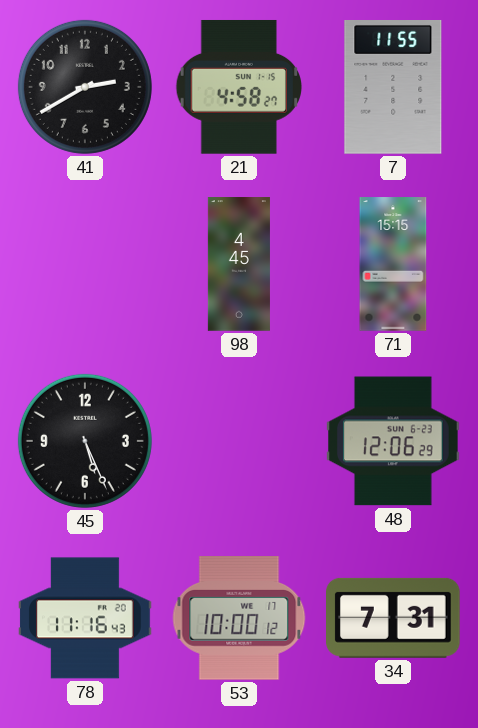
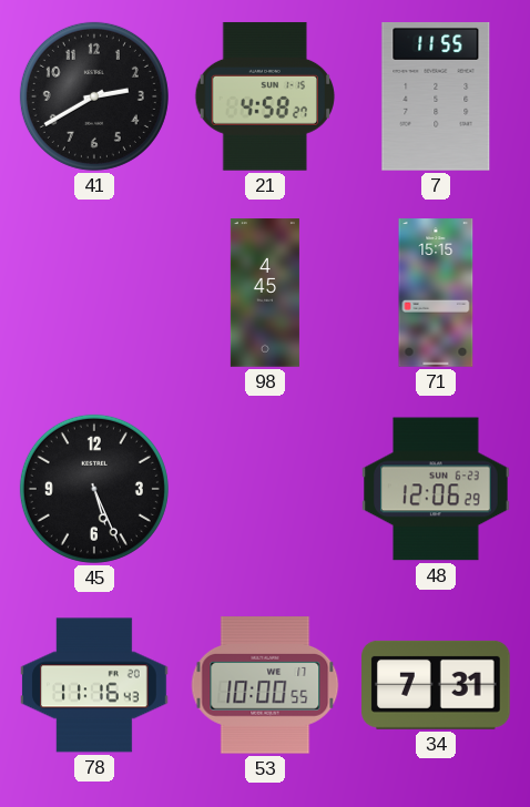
53: 10:00:12 -> 10:00:55
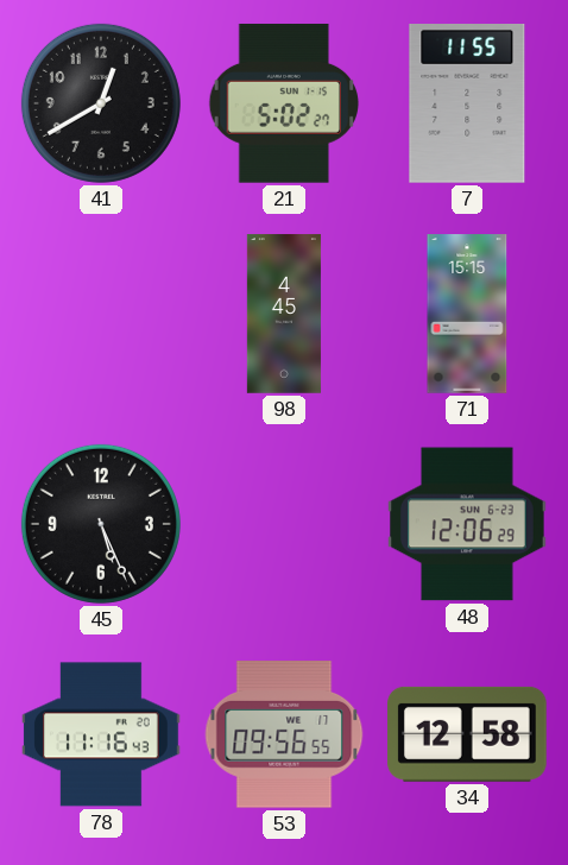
41: 2:40 -> 12:40
21: 4:58 -> 5:02
53: 10:00 -> 09:56
34: 7:31 -> 12:58
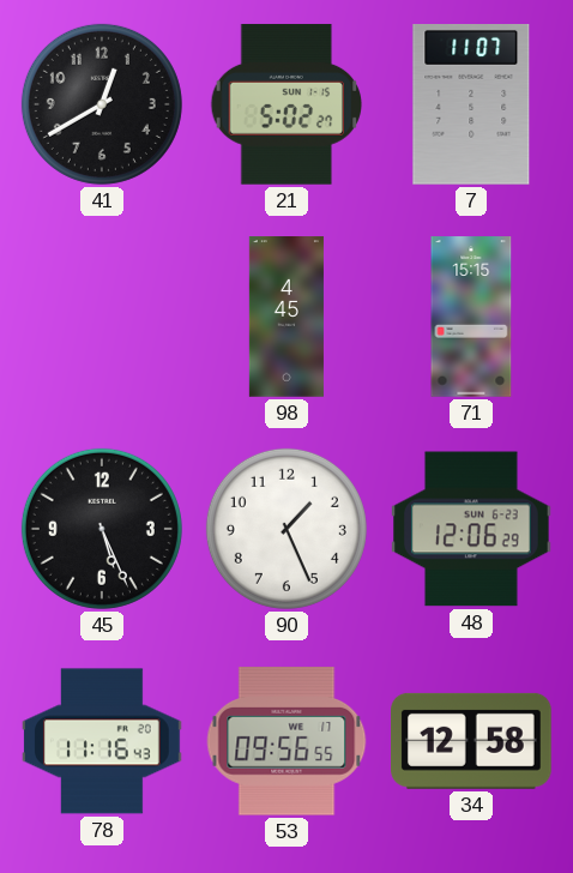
7: 11:55 -> 11:07
90: none -> 1:26
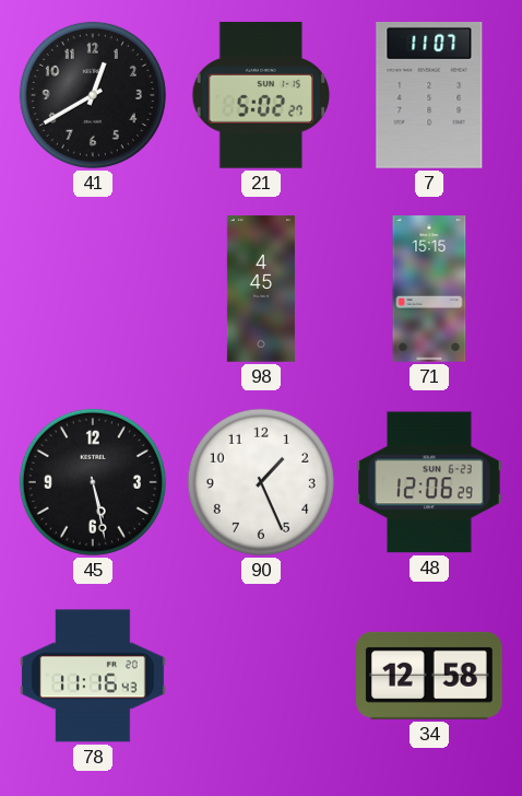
45: 5:26 -> 5:28
53: 09:56 -> none
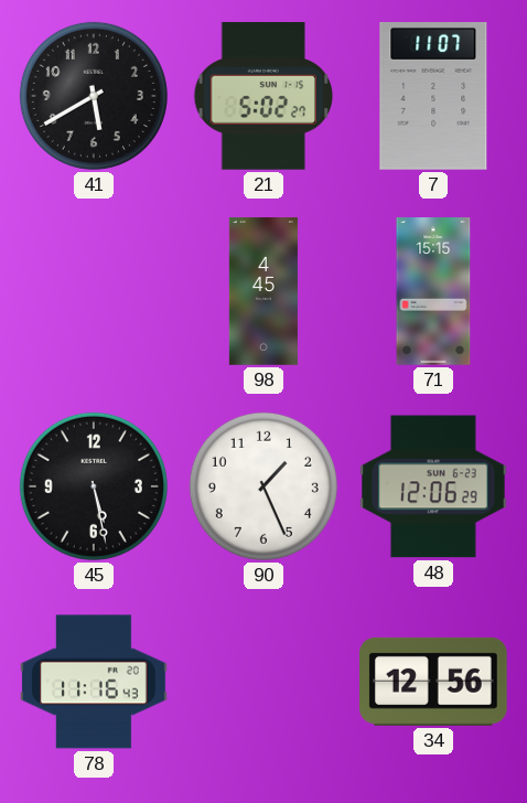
41: 12:40 -> 5:40
34: 12:58 -> 12:56
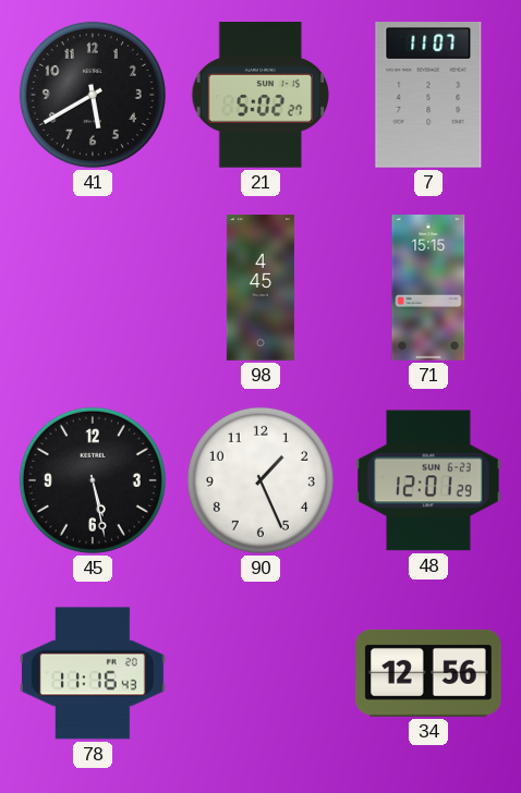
48: 12:06 -> 12:01
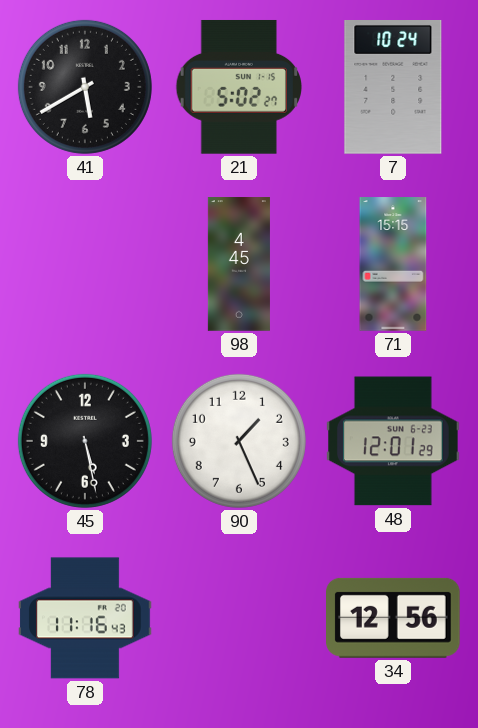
7: 11:07 -> 10:24
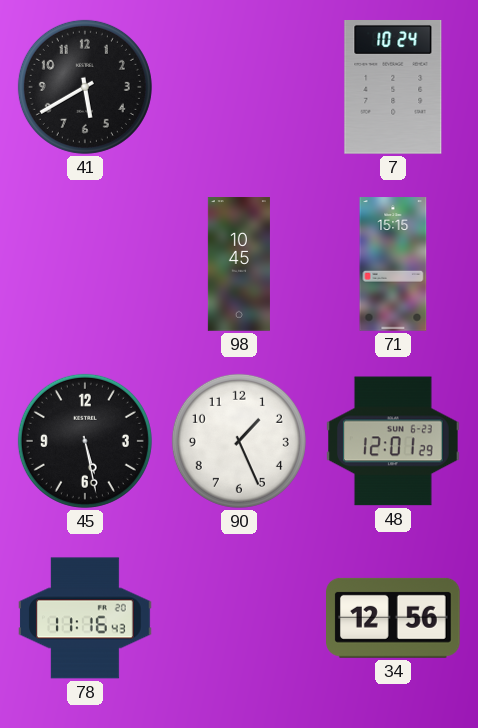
21: 5:02 -> none
98: 4:45 -> 10:45
